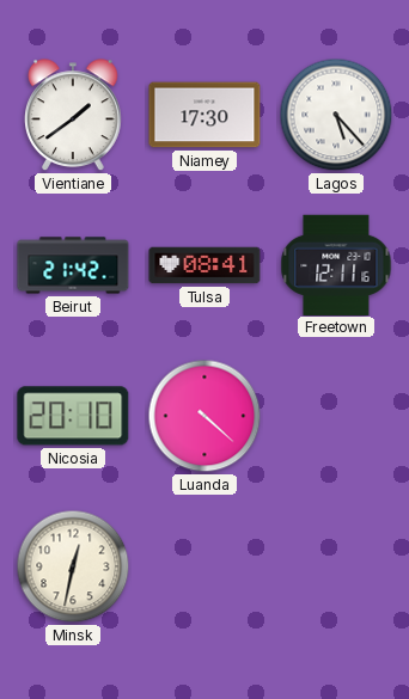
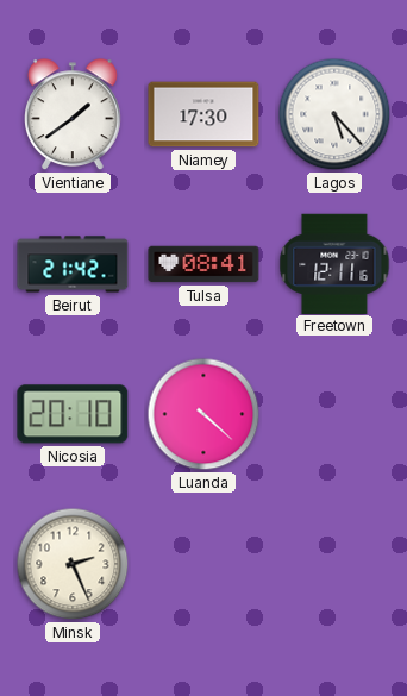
Minsk: 12:32 -> 2:26
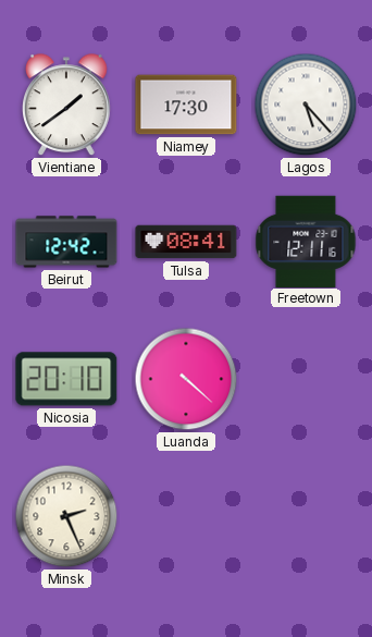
Beirut: 21:42 -> 12:42
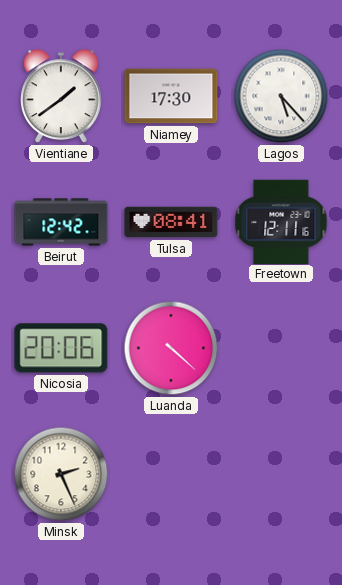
Nicosia: 20:10 -> 20:06
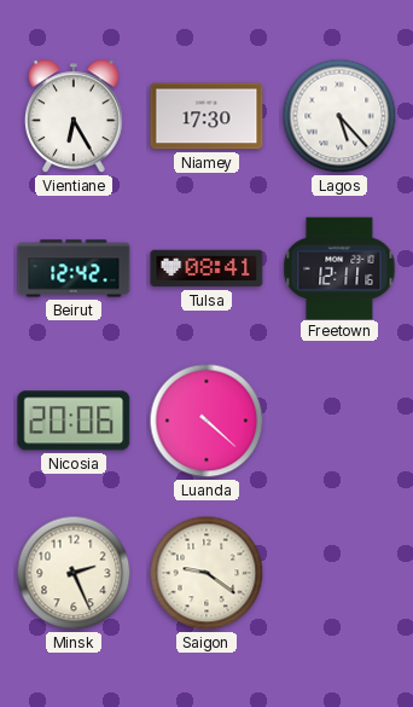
Vientiane: 1:39 -> 6:25
Saigon: none -> 9:21
